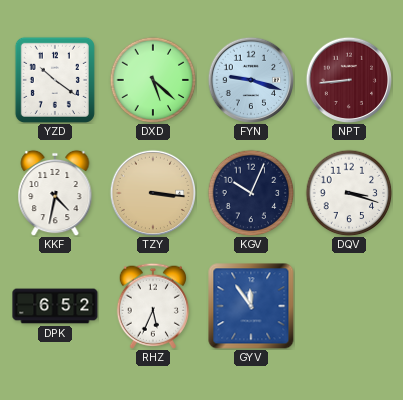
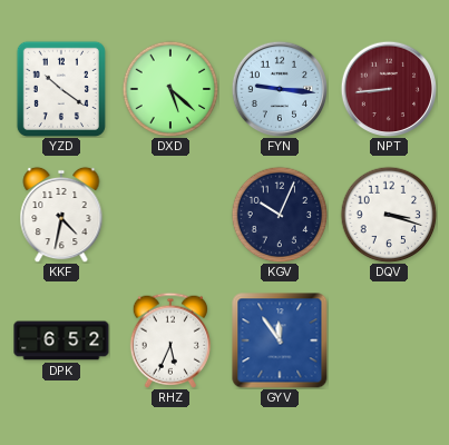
FYN: 9:18 -> 9:16
TZY: 3:16 -> none
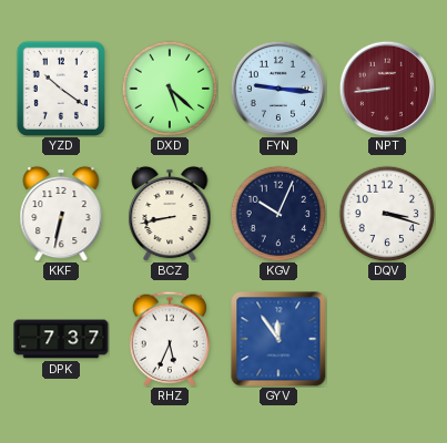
KKF: 4:32 -> 6:32
BCZ: none -> 8:43
DPK: 6:52 -> 7:37
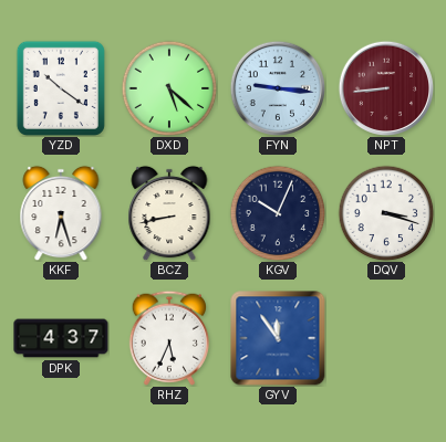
KKF: 6:32 -> 6:27
DPK: 7:37 -> 4:37
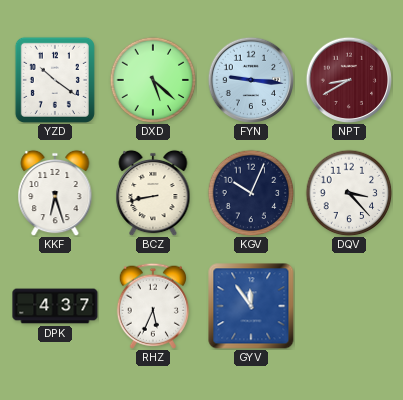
NPT: 8:44 -> 8:40
DQV: 3:18 -> 3:23
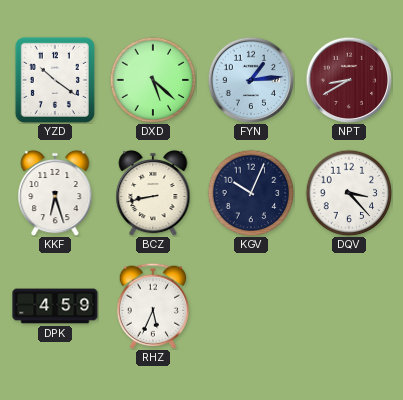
FYN: 9:16 -> 1:14
DPK: 4:37 -> 4:59
GYV: 11:54 -> none
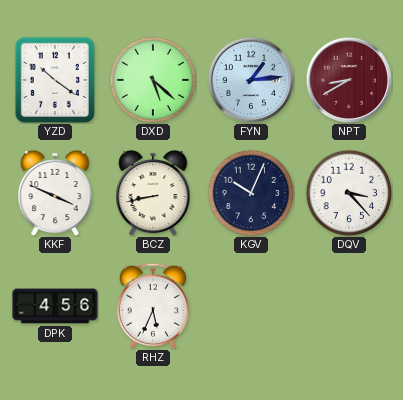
KKF: 6:27 -> 3:49
DPK: 4:59 -> 4:56
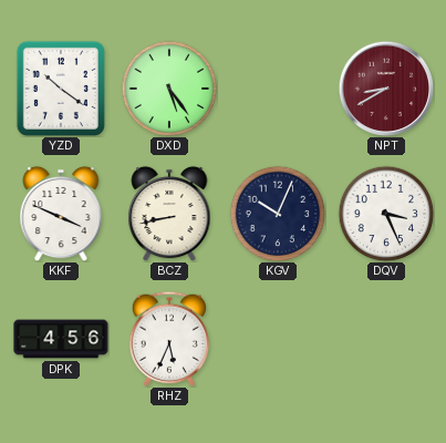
DXD: 5:22 -> 5:24
FYN: 1:14 -> none
DQV: 3:23 -> 3:26
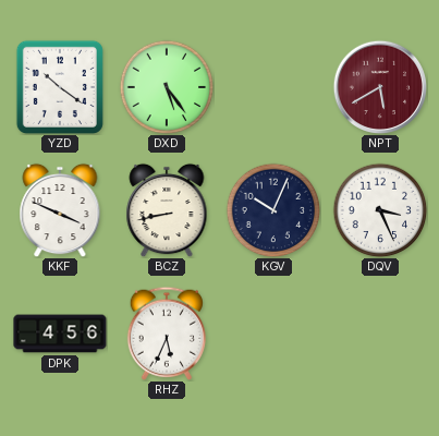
NPT: 8:40 -> 5:40
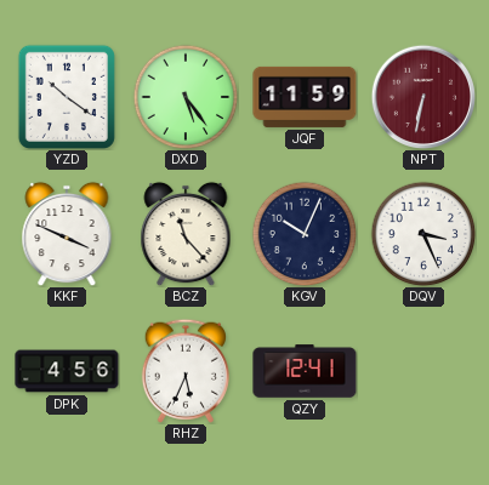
JQF: none -> 11:59
NPT: 5:40 -> 6:32
BCZ: 8:43 -> 11:23
QZY: none -> 12:41
